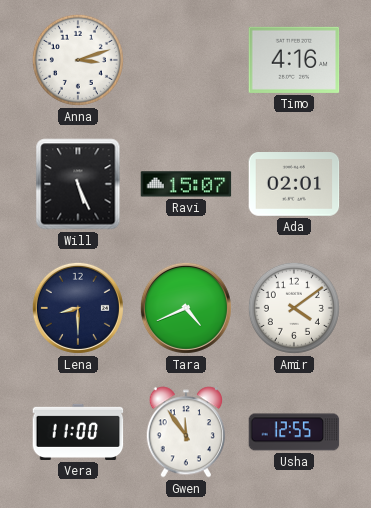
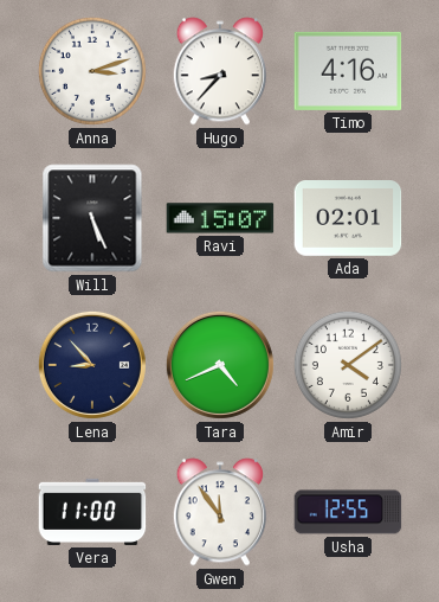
Hugo: none -> 8:37
Lena: 8:30 -> 8:53
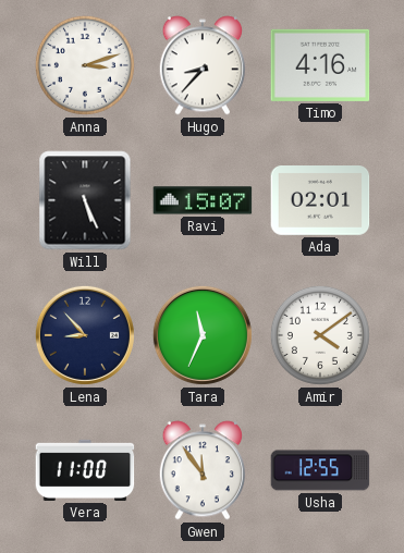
Tara: 4:41 -> 11:34
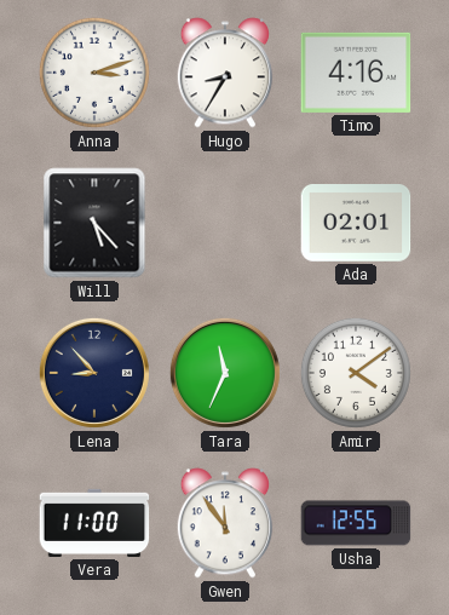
Hugo: 8:37 -> 8:35
Will: 5:26 -> 5:23
Ravi: 15:07 -> none
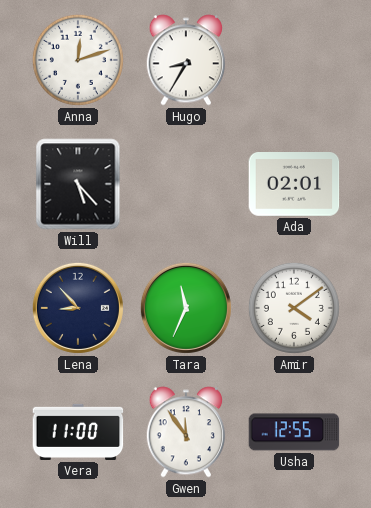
Anna: 3:12 -> 12:12
Timo: 4:16 -> none
